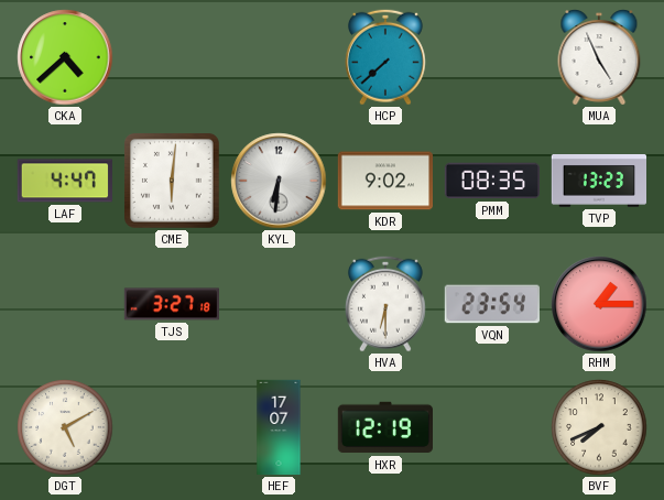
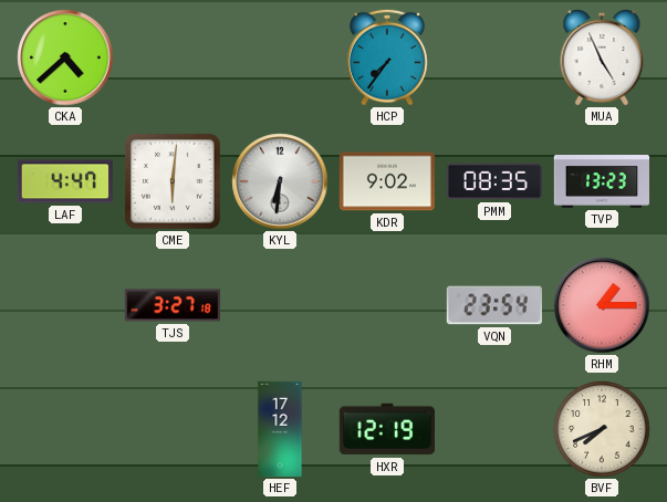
HCP: 7:38 -> 7:36
HVA: 6:30 -> none
DGT: 5:10 -> none
HEF: 17:07 -> 17:12
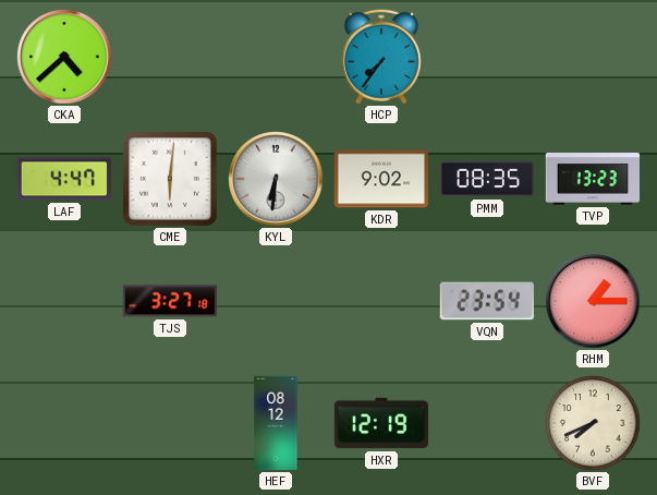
MUA: 4:56 -> none
HEF: 17:12 -> 08:12
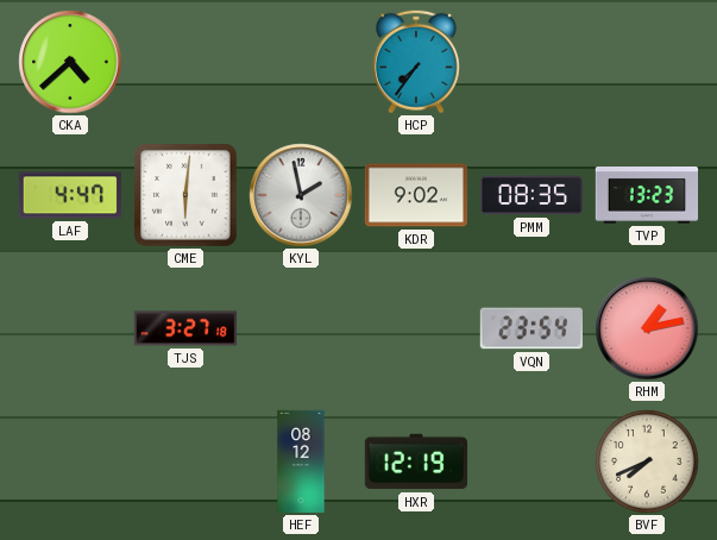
KYL: 6:31 -> 1:58
RHM: 1:15 -> 1:13
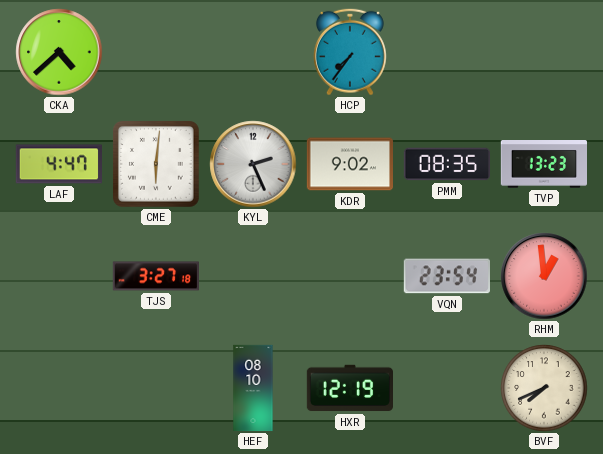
KYL: 1:58 -> 2:26
RHM: 1:13 -> 12:59
HEF: 08:12 -> 08:10
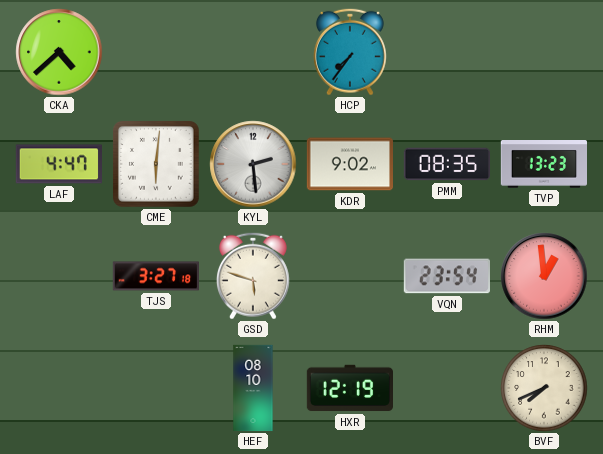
KYL: 2:26 -> 2:29
GSD: none -> 5:48
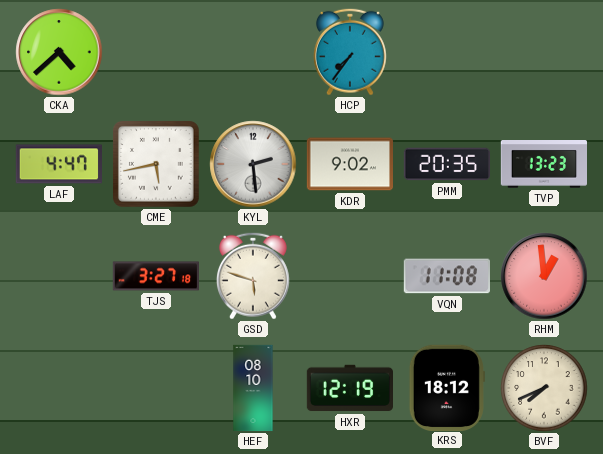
CME: 6:01 -> 5:43
PMM: 08:35 -> 20:35
VQN: 23:54 -> 11:08
KRS: none -> 18:12
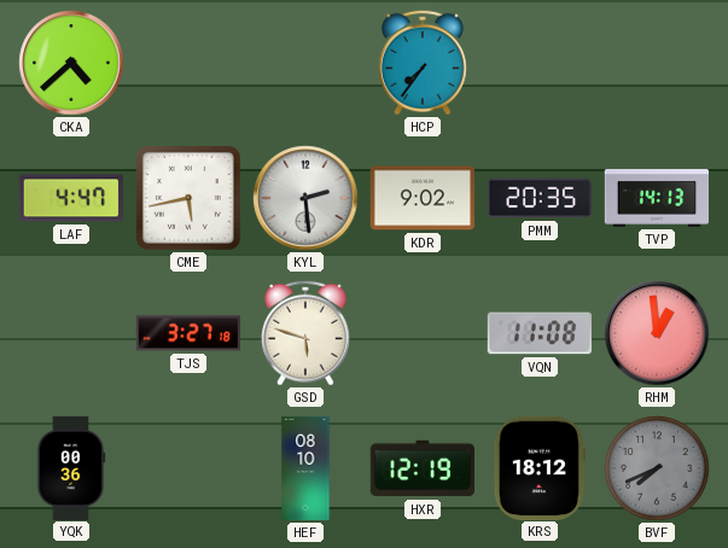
TVP: 13:23 -> 14:13
YQK: none -> 00:36
BVF dial: cream -> grey
